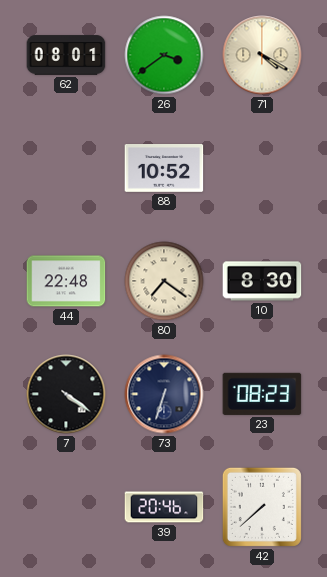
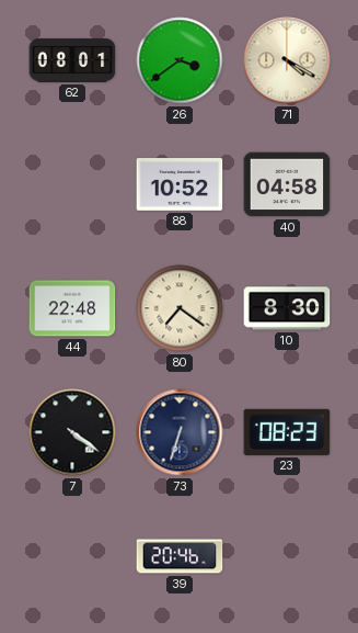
40: none -> 04:58
42: 7:38 -> none
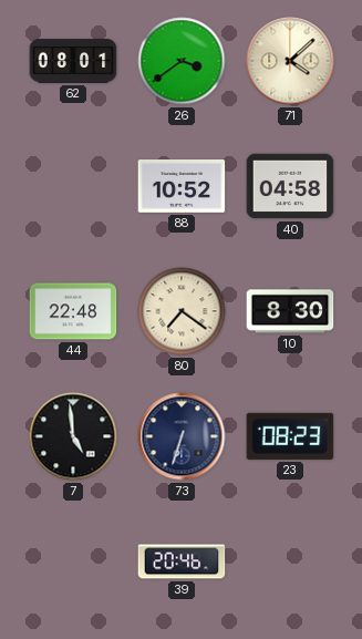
71: 4:20 -> 4:08
7: 4:21 -> 4:59
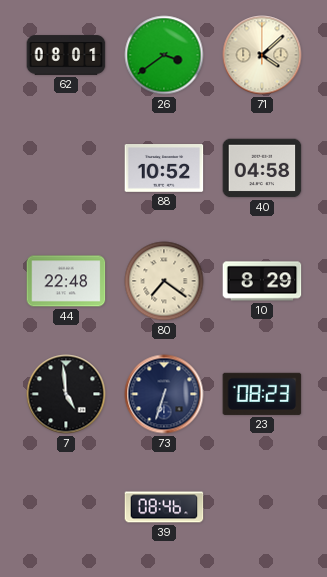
10: 8:30 -> 8:29
39: 20:46 -> 08:46
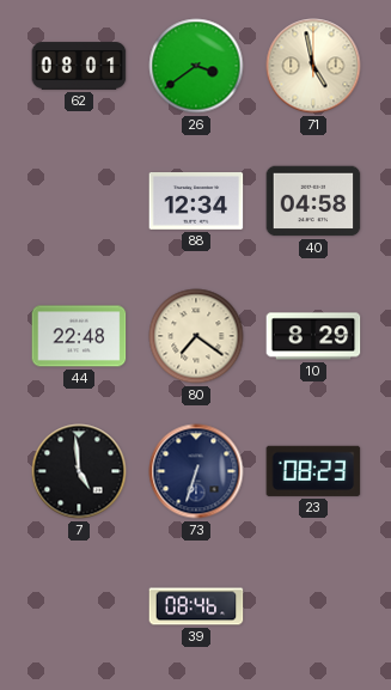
71: 4:08 -> 4:58
88: 10:52 -> 12:34
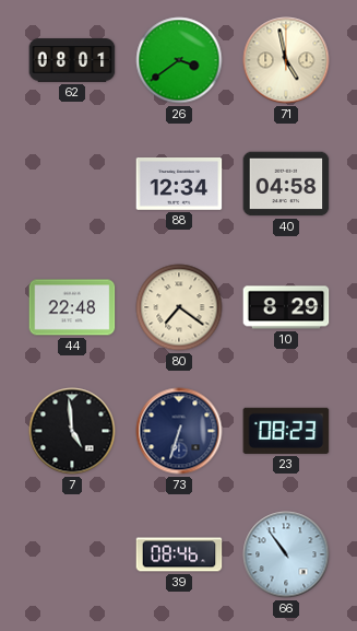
66: none -> 10:54
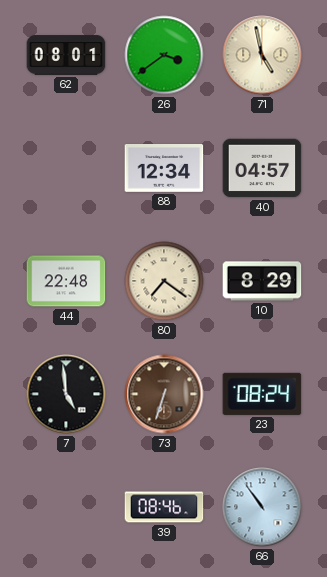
40: 04:58 -> 04:57
73 dial: navy -> brown
23: 08:23 -> 08:24
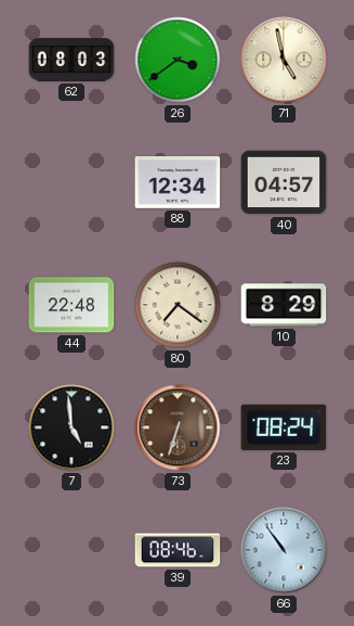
62: 08:01 -> 08:03
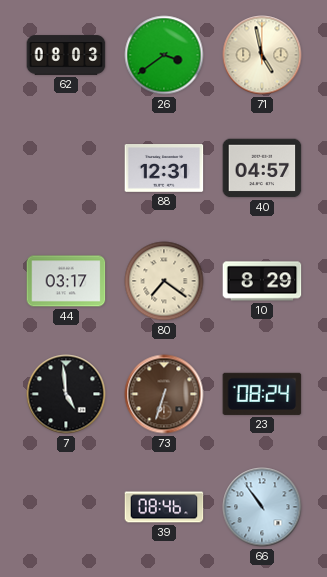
88: 12:34 -> 12:31
44: 22:48 -> 03:17
